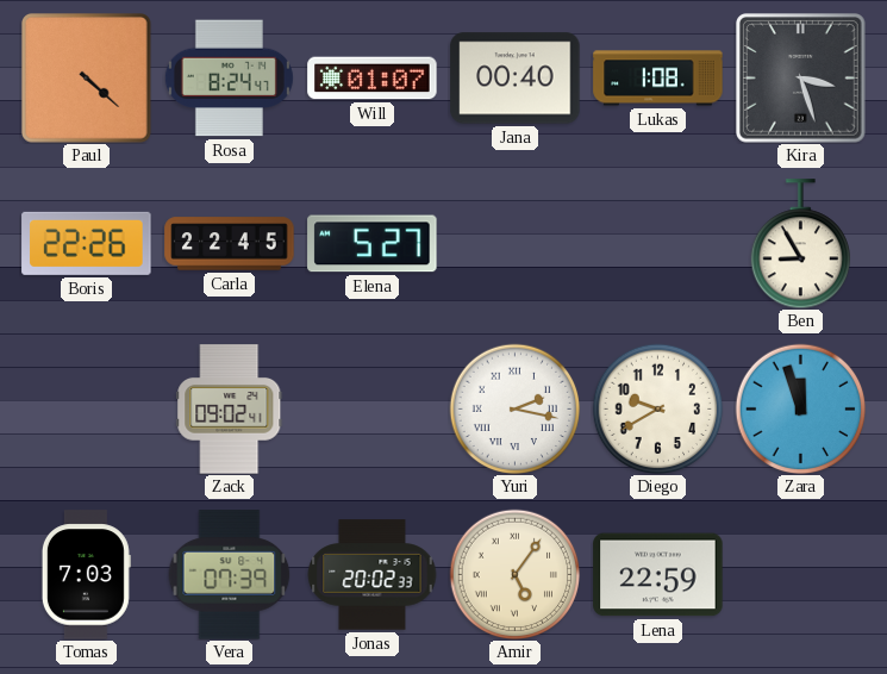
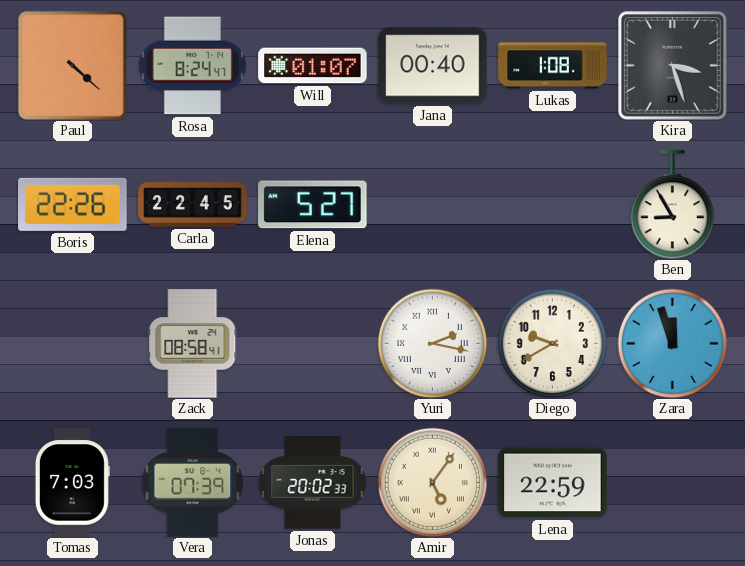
Zack: 09:02 -> 08:58
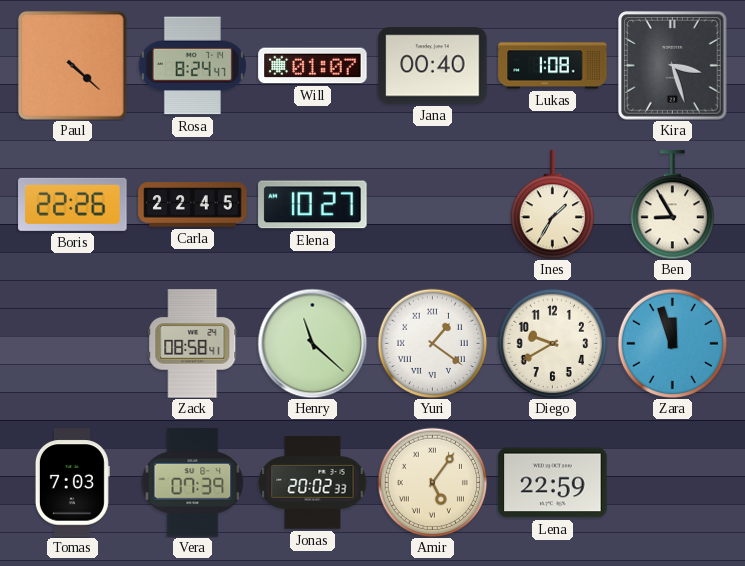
Elena: 5:27 -> 10:27
Ines: none -> 1:35
Henry: none -> 11:22
Yuri: 2:17 -> 1:21
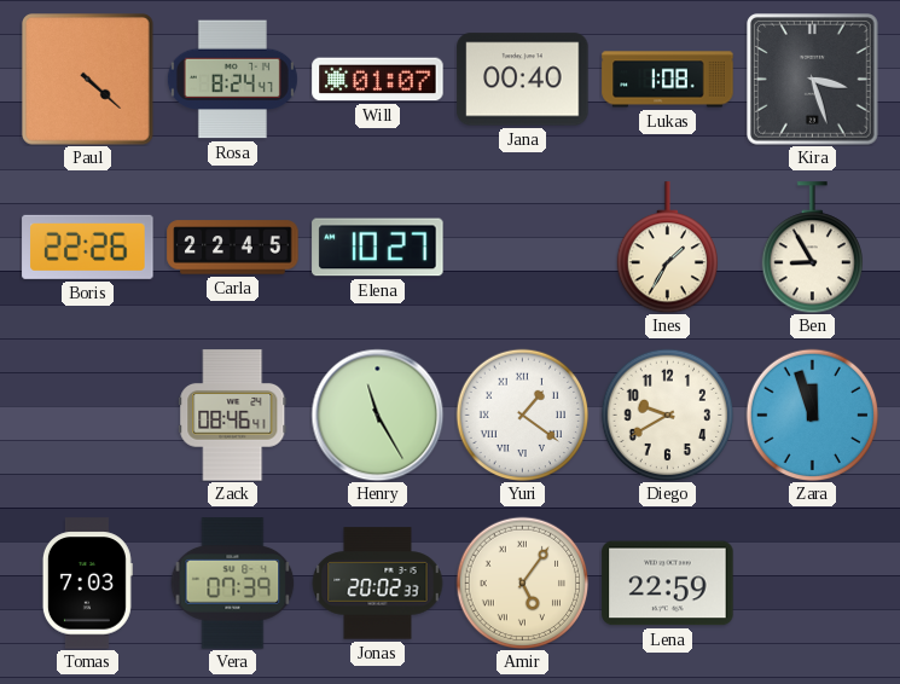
Zack: 08:58 -> 08:46
Henry: 11:22 -> 11:25
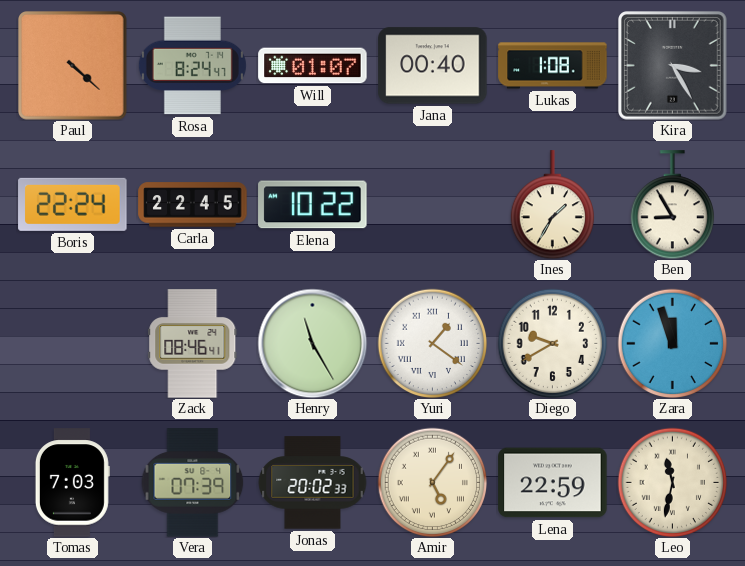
Kira: 3:27 -> 3:25
Boris: 22:26 -> 22:24
Elena: 10:27 -> 10:22
Leo: none -> 11:32
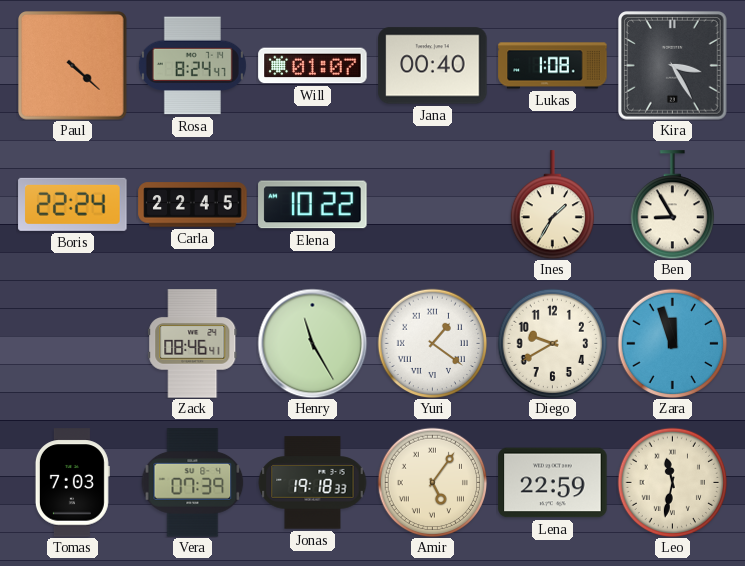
Jonas: 20:02 -> 19:18
